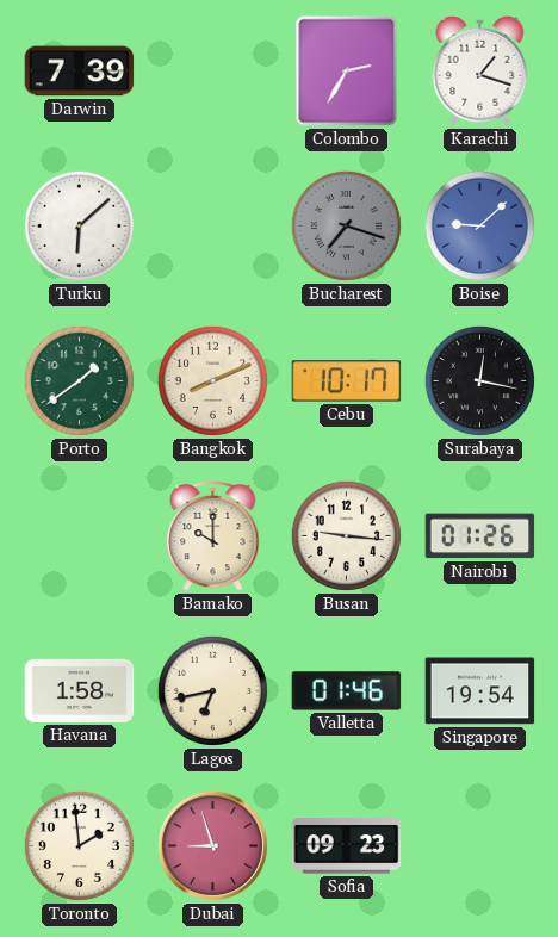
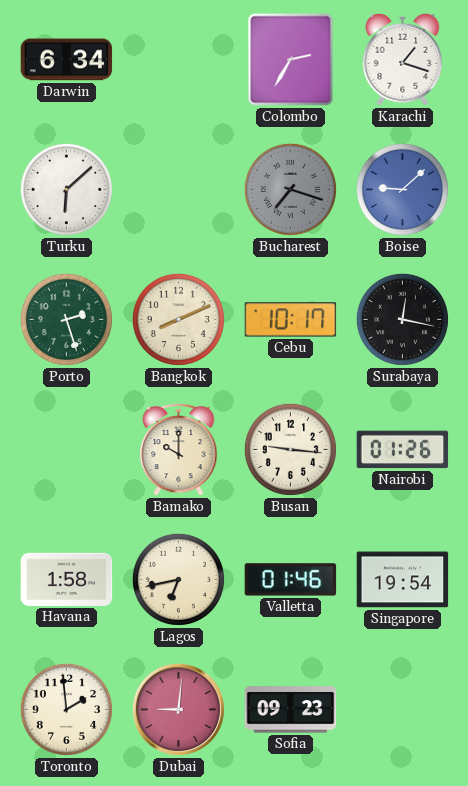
Darwin: 7:39 -> 6:34
Porto: 1:39 -> 2:27
Dubai: 8:57 -> 9:01
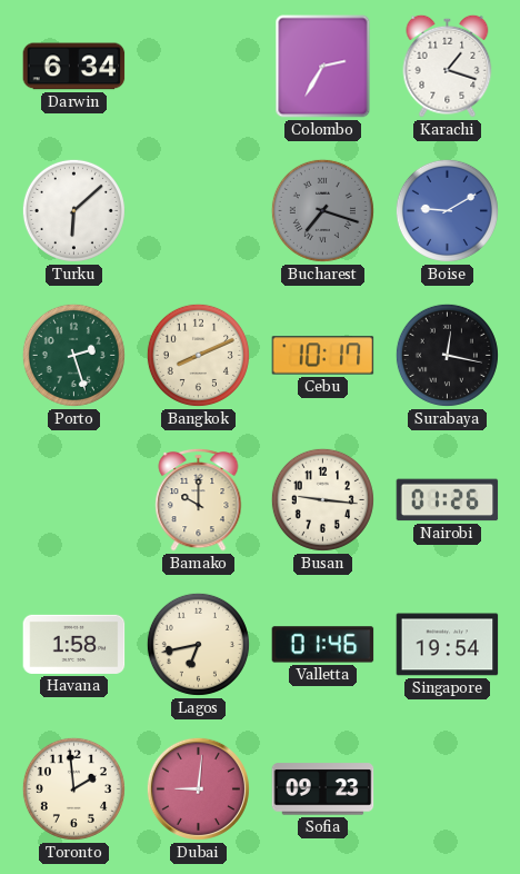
Boise: 9:08 -> 9:10
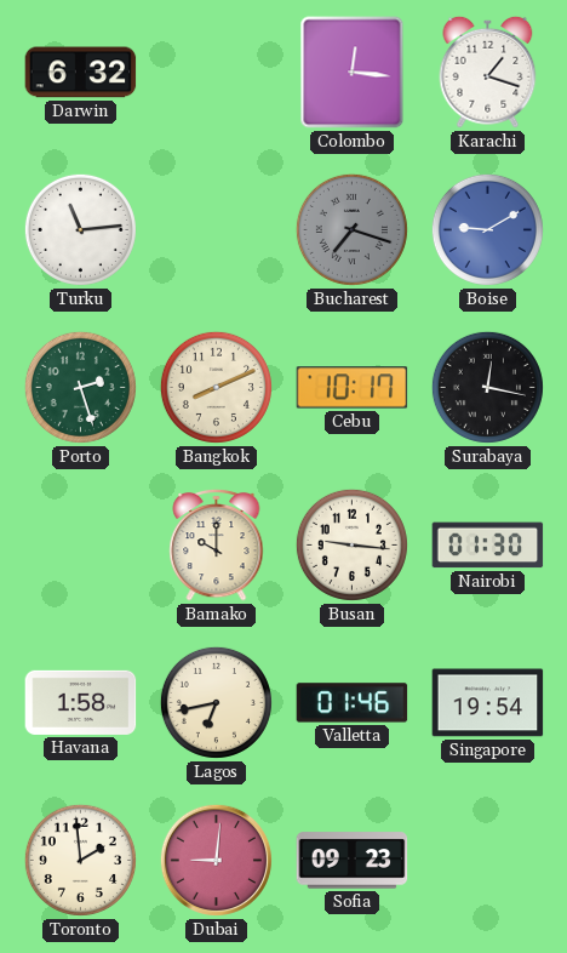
Darwin: 6:34 -> 6:32
Colombo: 2:35 -> 12:16
Turku: 6:08 -> 11:14
Nairobi: 01:26 -> 01:30
